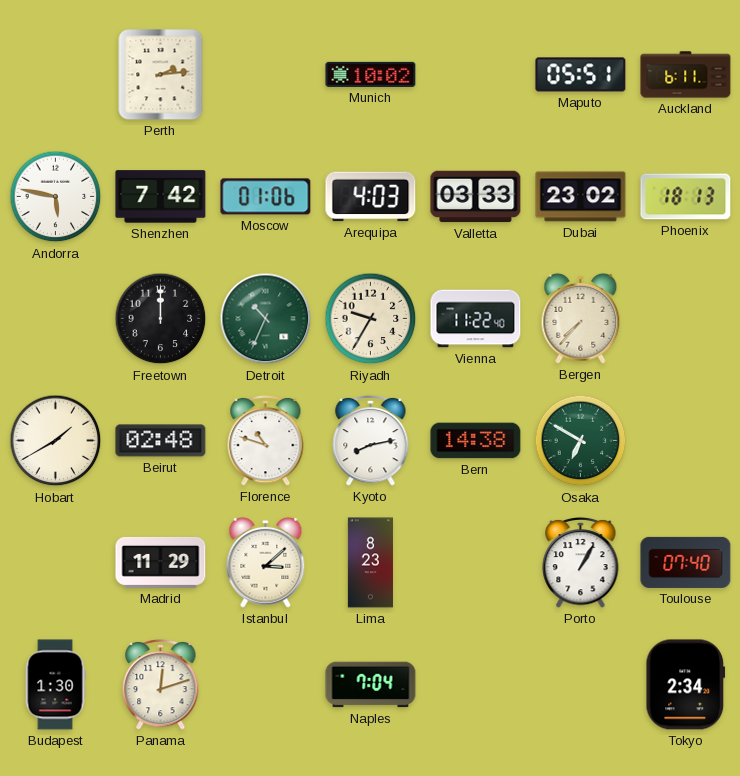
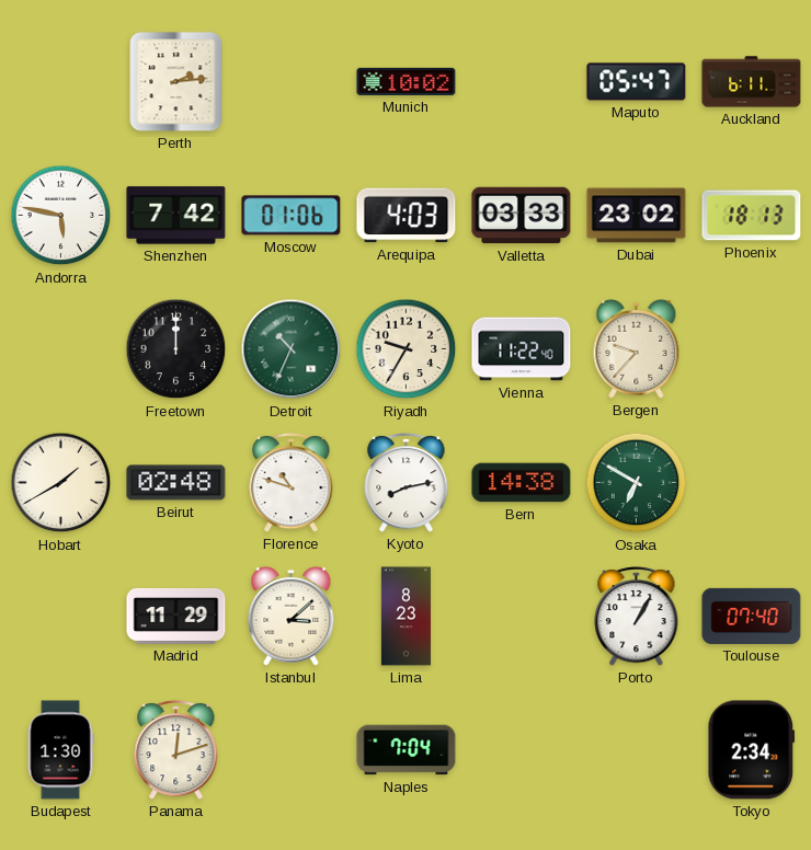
Maputo: 05:51 -> 05:47
Bergen: 7:37 -> 9:37
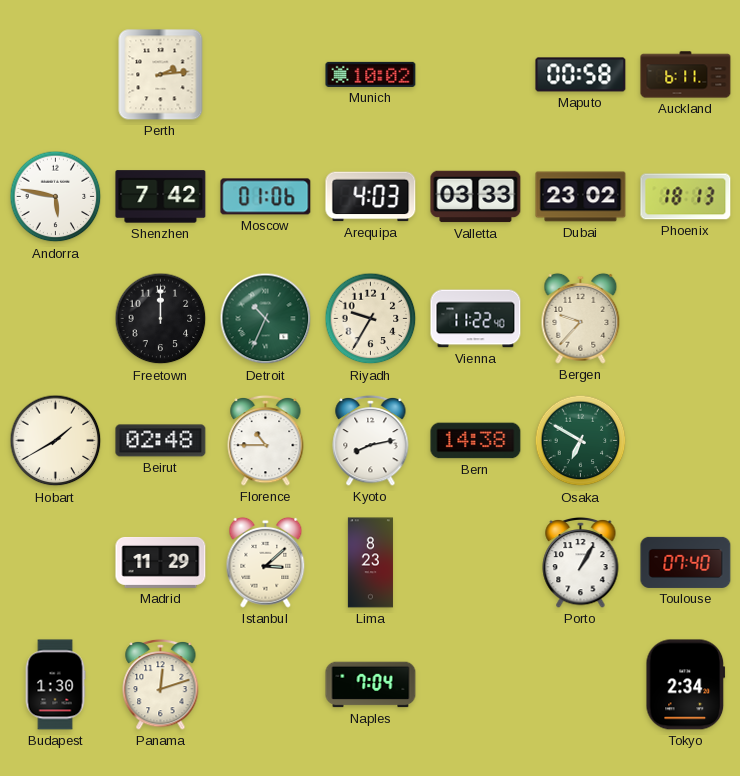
Maputo: 05:47 -> 00:58
Florence: 10:48 -> 10:45
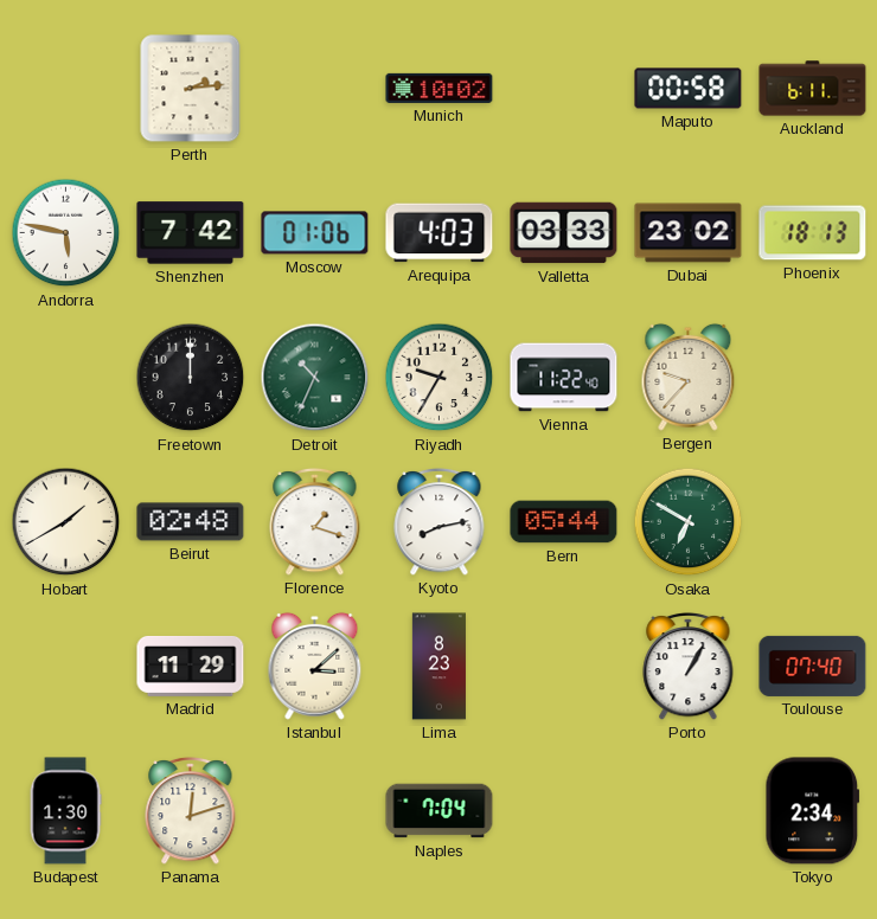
Florence: 10:45 -> 1:18
Bern: 14:38 -> 05:44
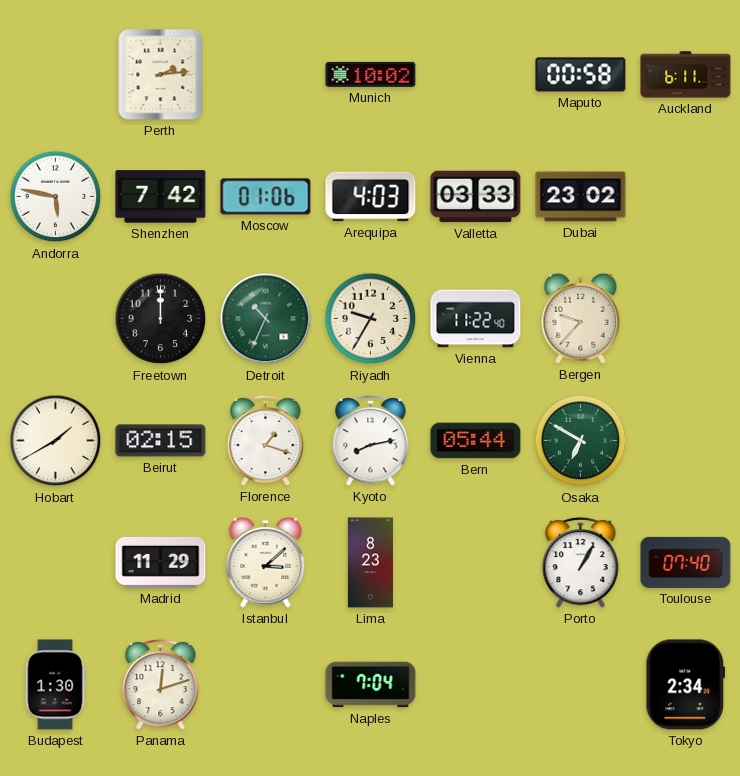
Phoenix: 18:13 -> none
Beirut: 02:48 -> 02:15
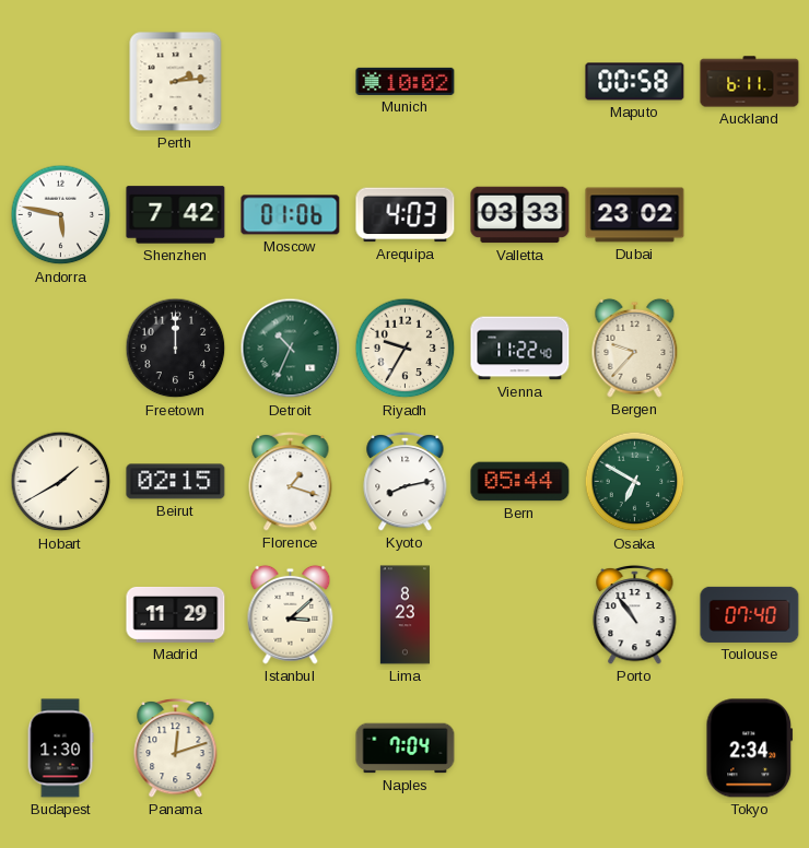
Porto: 1:05 -> 10:54
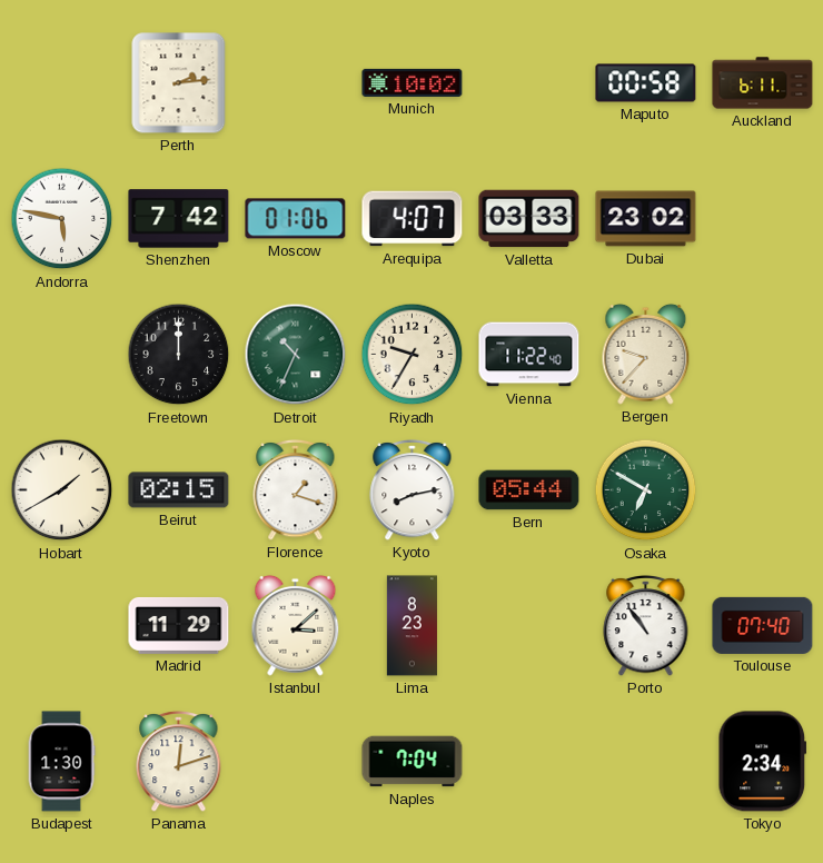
Arequipa: 4:03 -> 4:07
